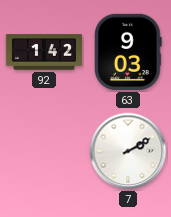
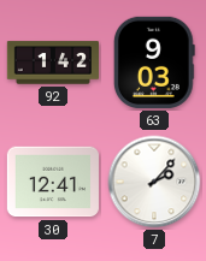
30: none -> 12:41
7: 2:10 -> 2:07
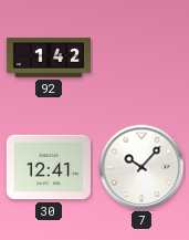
63: 9:03 -> none
7: 2:07 -> 10:07
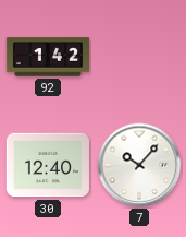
30: 12:41 -> 12:40
